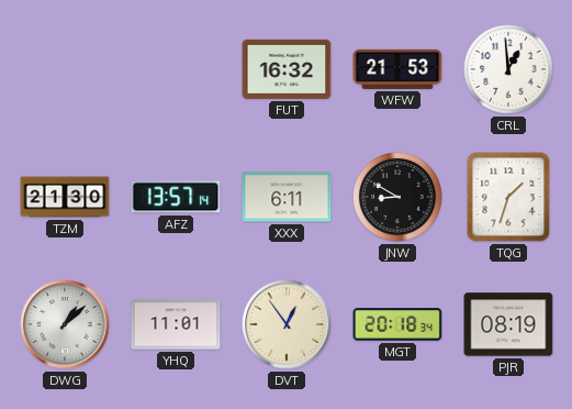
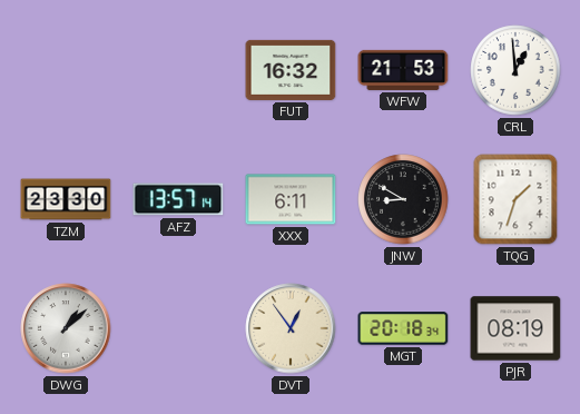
TZM: 21:30 -> 23:30
YHQ: 11:01 -> none
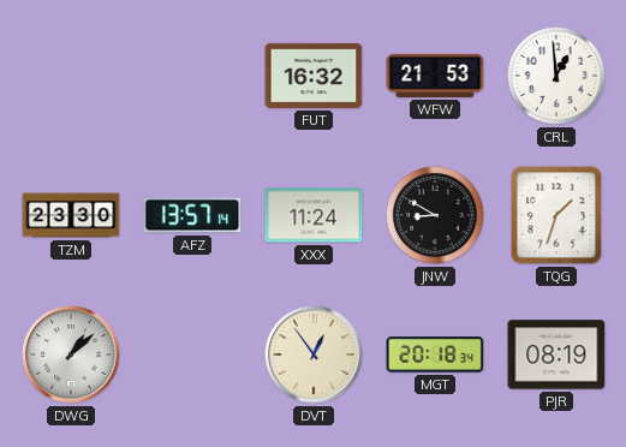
XXX: 6:11 -> 11:24
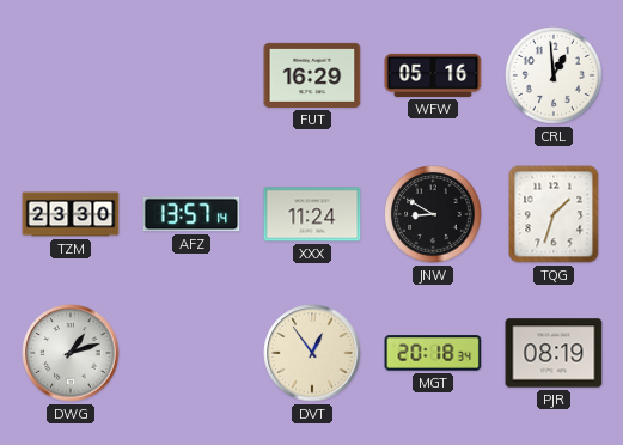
FUT: 16:32 -> 16:29
WFW: 21:53 -> 05:16
DWG: 1:08 -> 1:12
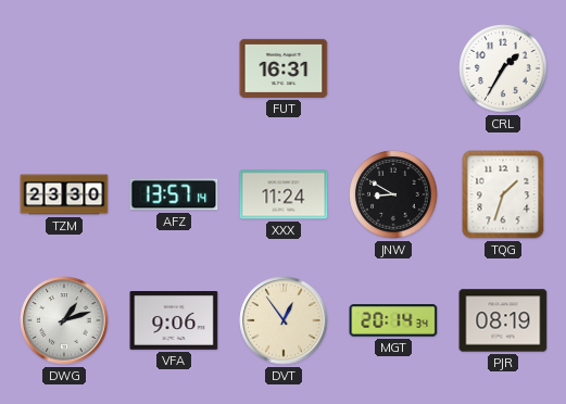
FUT: 16:29 -> 16:31
WFW: 05:16 -> none
CRL: 12:59 -> 1:35
VFA: none -> 9:06
MGT: 20:18 -> 20:14
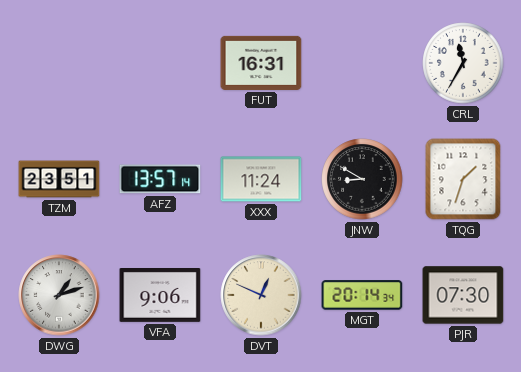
CRL: 1:35 -> 11:35
TZM: 23:30 -> 23:51
DVT: 12:54 -> 12:49
PJR: 08:19 -> 07:30
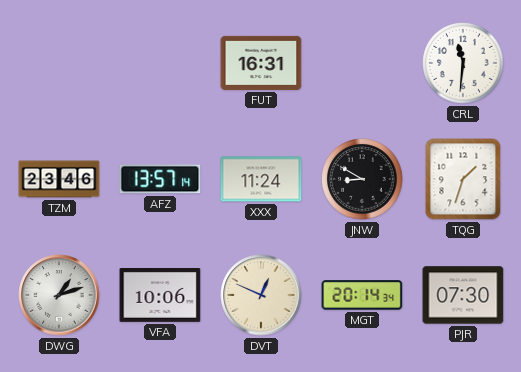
CRL: 11:35 -> 11:31
TZM: 23:51 -> 23:46
VFA: 9:06 -> 10:06
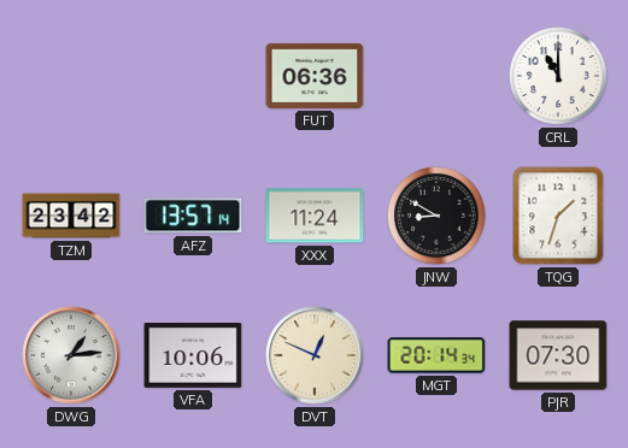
FUT: 16:31 -> 06:36
CRL: 11:31 -> 11:00
TZM: 23:46 -> 23:42
DWG: 1:12 -> 1:14
